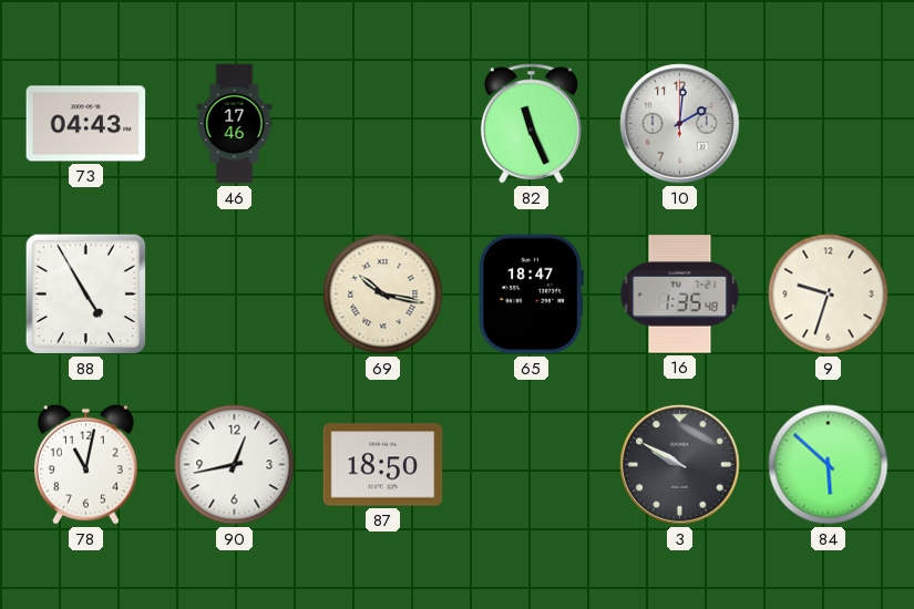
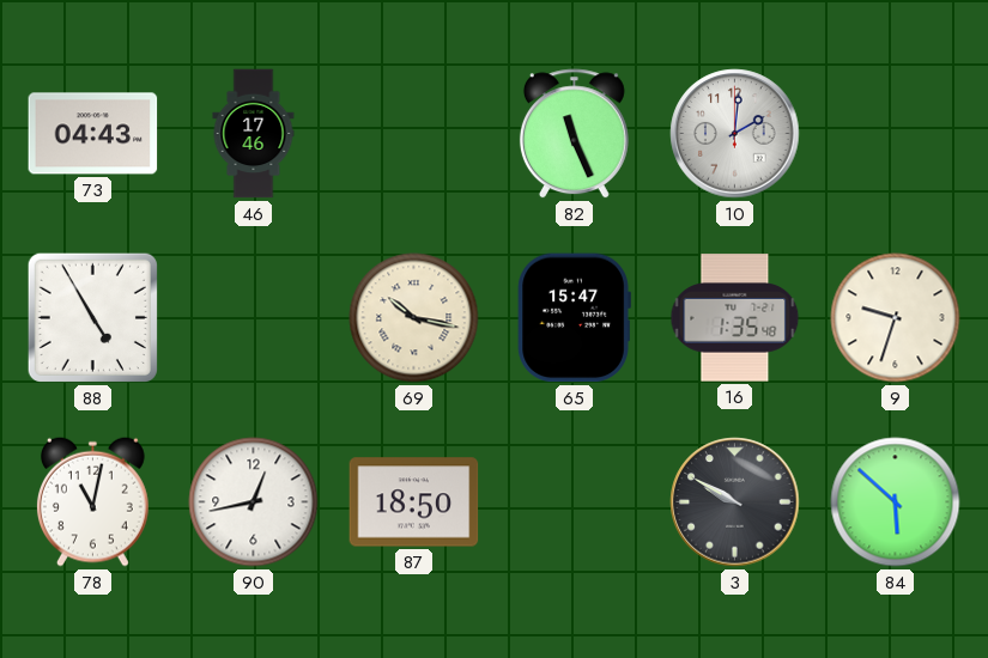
65: 18:47 -> 15:47
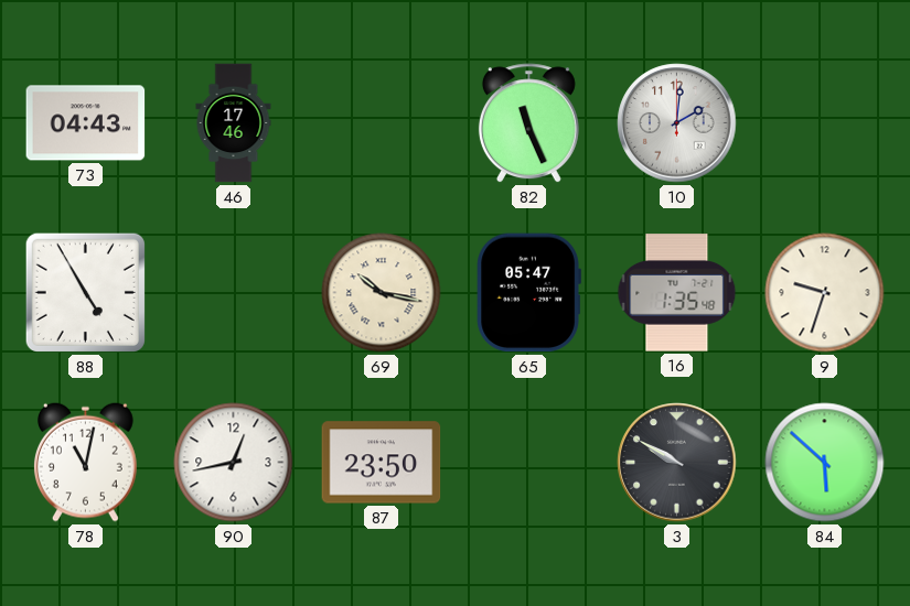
65: 15:47 -> 05:47
87: 18:50 -> 23:50
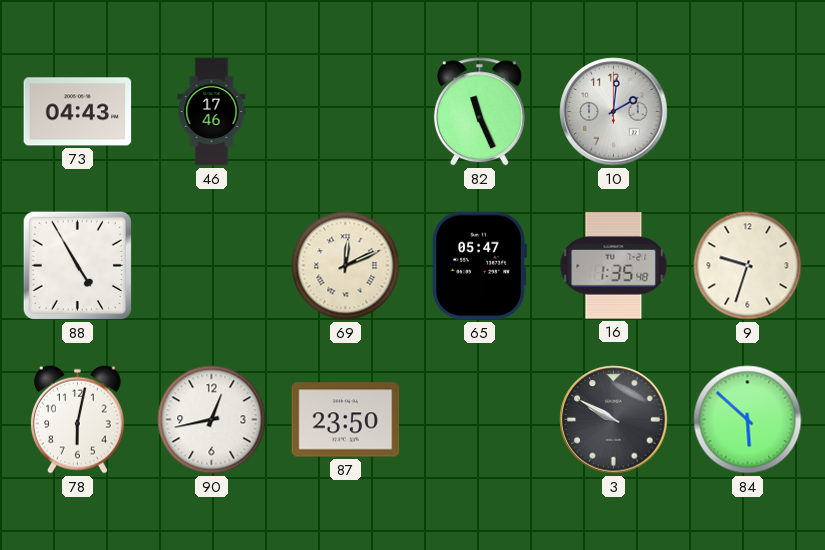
69: 10:17 -> 12:11
78: 11:02 -> 6:02
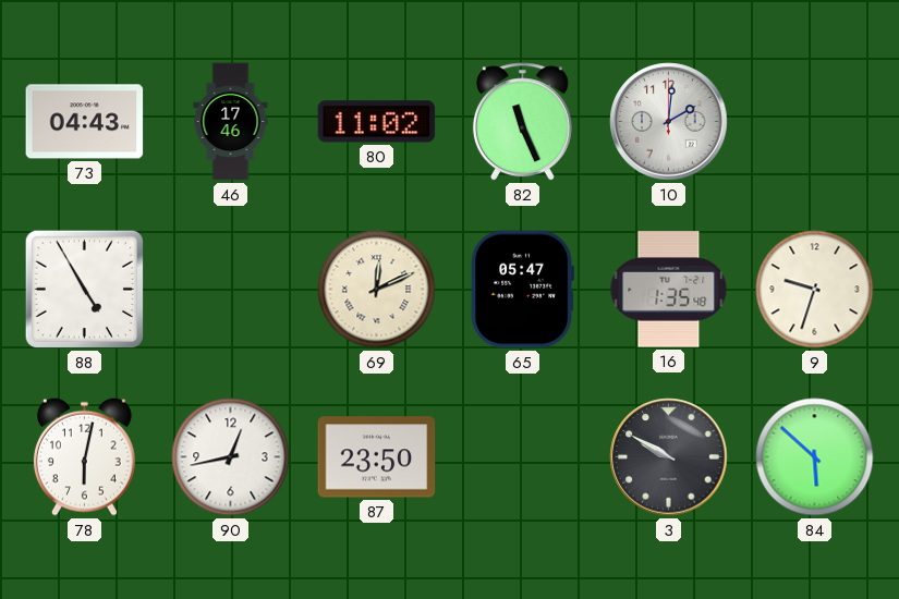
80: none -> 11:02
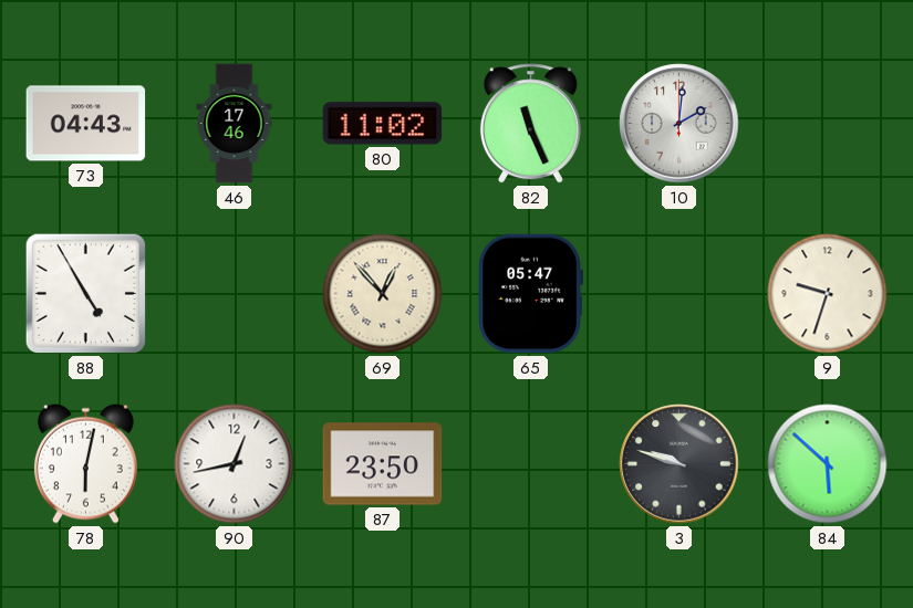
69: 12:11 -> 12:53
16: 1:35 -> none
3: 9:50 -> 9:48
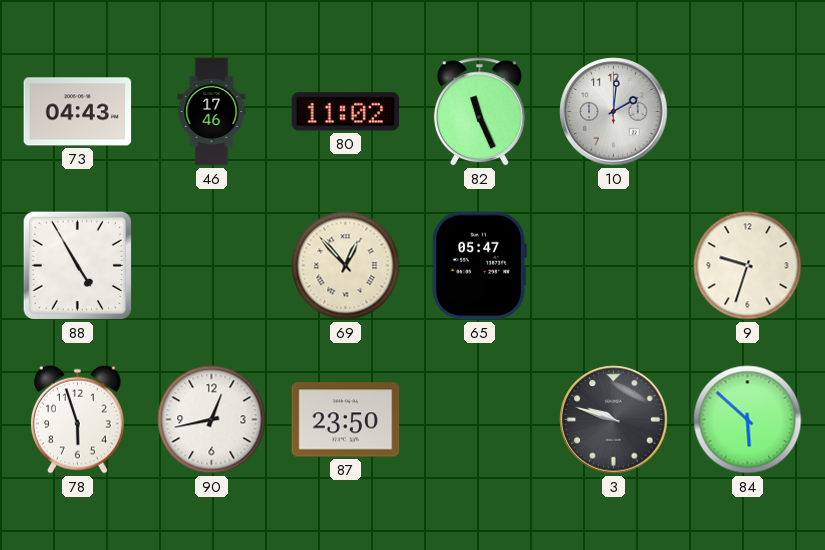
78: 6:02 -> 5:57
